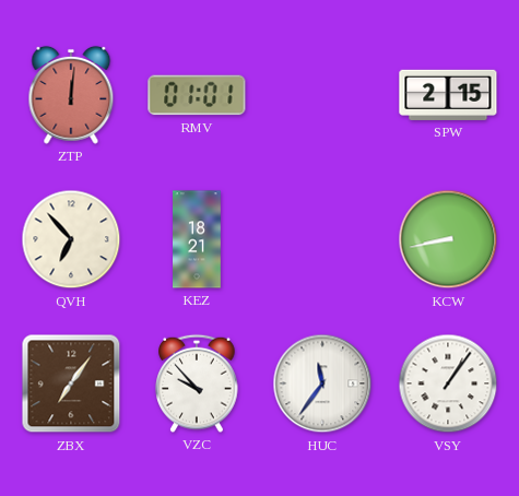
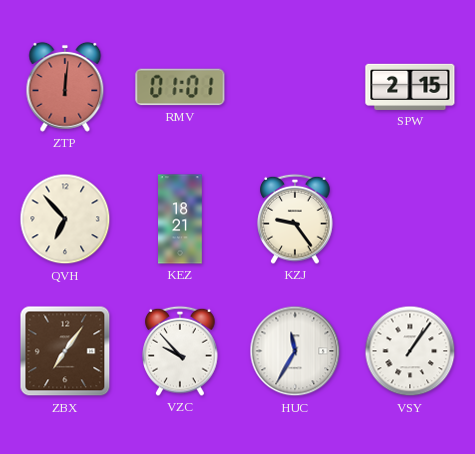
KZJ: none -> 9:24
KCW: 8:43 -> none
HUC: 11:36 -> 11:35
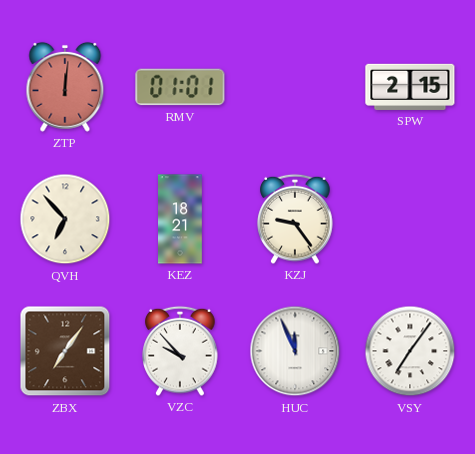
HUC: 11:35 -> 11:56
VSY: 1:06 -> 7:06
